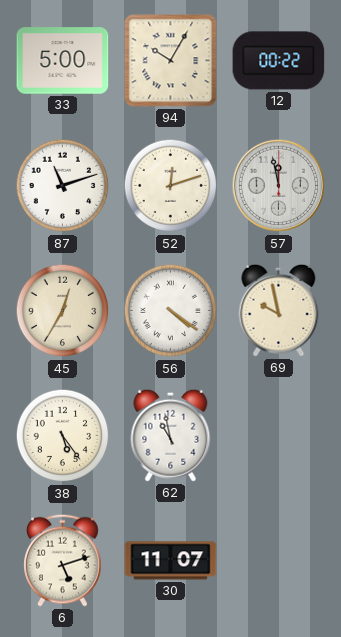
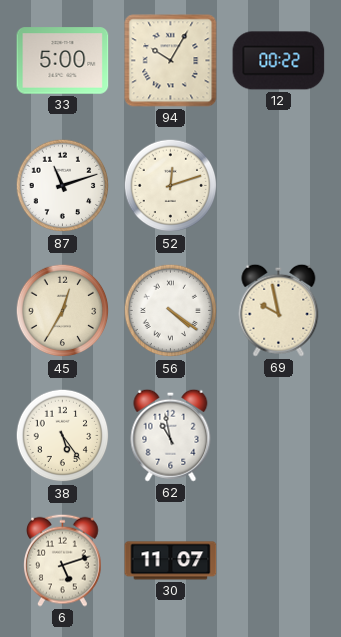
57: 11:58 -> none
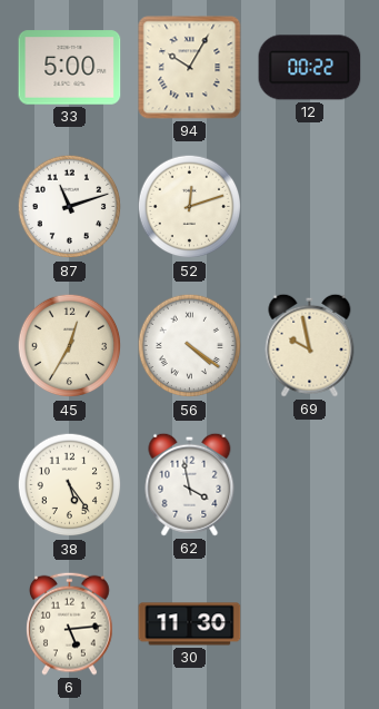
62: 10:58 -> 3:58
6: 5:12 -> 5:14
30: 11:07 -> 11:30
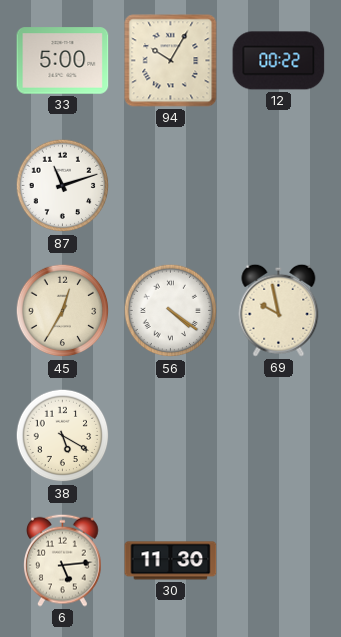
52: 12:12 -> none
38: 5:24 -> 5:20
62: 3:58 -> none
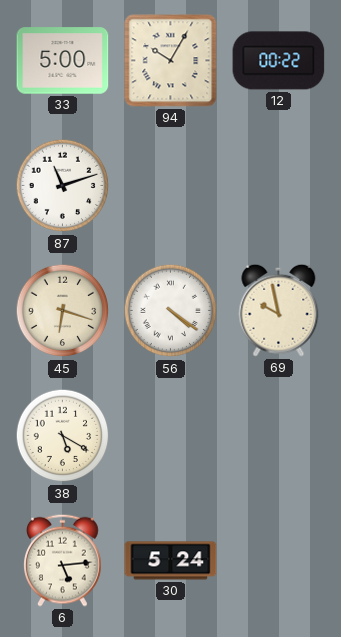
45: 12:35 -> 6:18
30: 11:30 -> 5:24
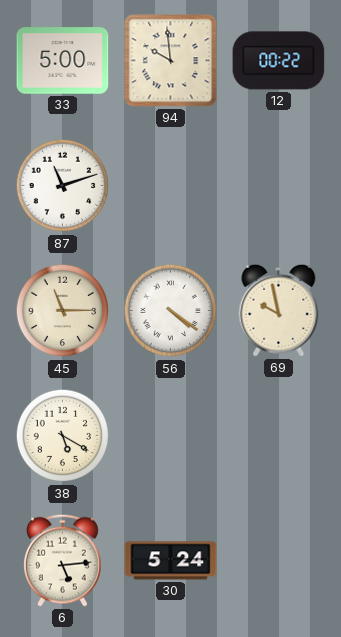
94: 10:05 -> 9:59
45: 6:18 -> 11:15
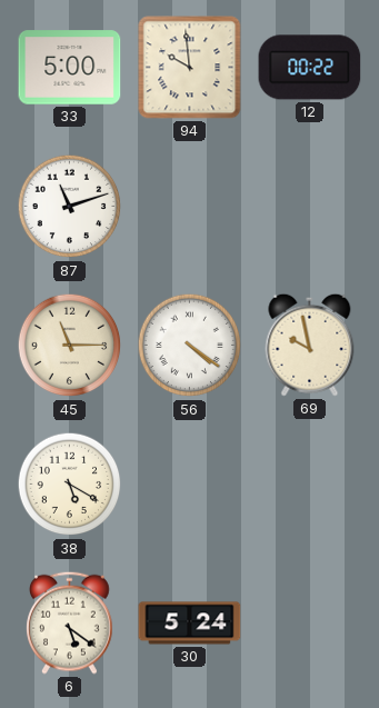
6: 5:14 -> 5:21
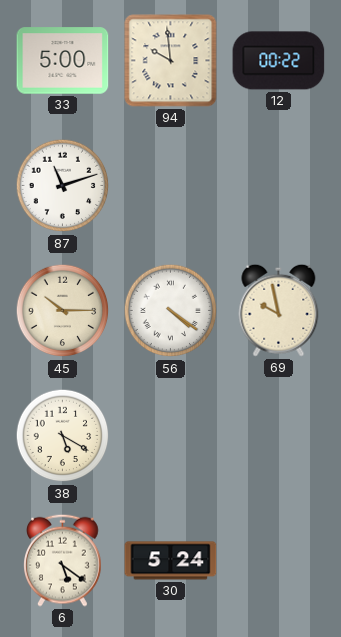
45: 11:15 -> 10:15
